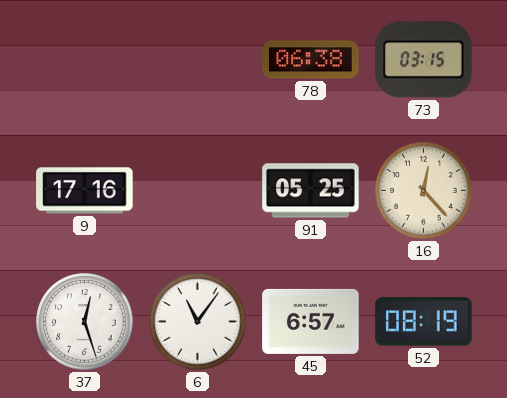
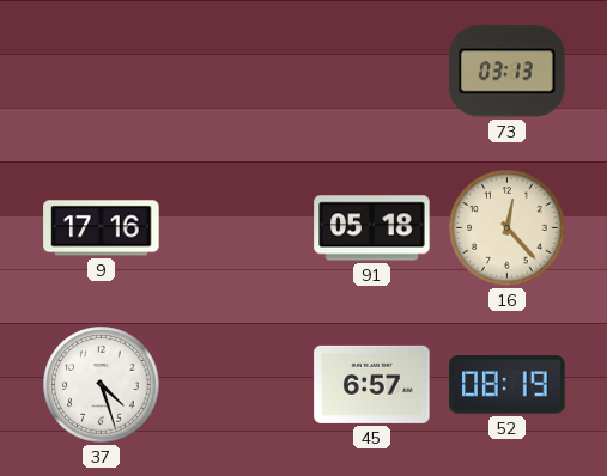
78: 06:38 -> none
73: 03:15 -> 03:13
91: 05:25 -> 05:18
37: 12:27 -> 4:27
6: 11:06 -> none
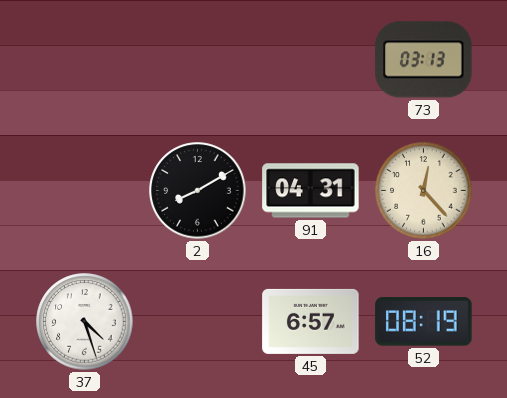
9: 17:16 -> none
2: none -> 8:10
91: 05:18 -> 04:31
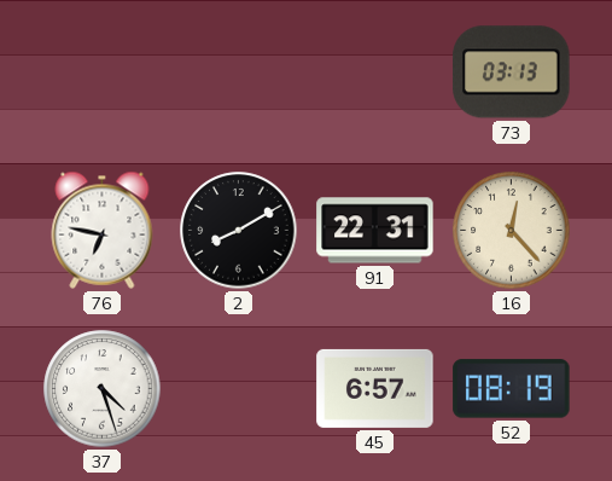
76: none -> 6:47
91: 04:31 -> 22:31
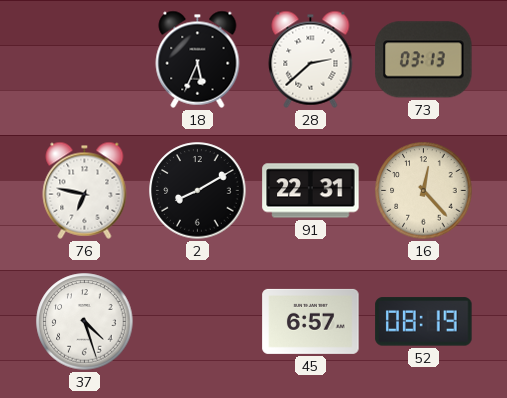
18: none -> 5:34
28: none -> 2:38
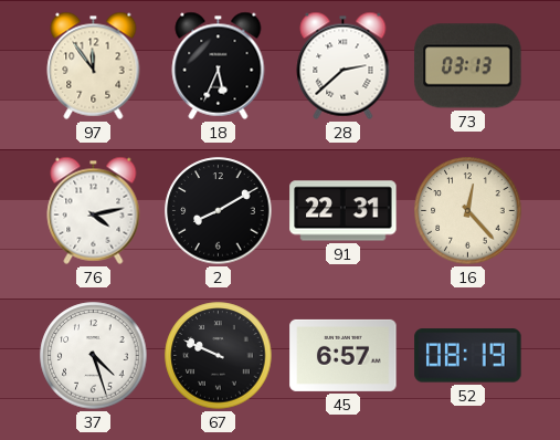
97: none -> 11:54
76: 6:47 -> 4:13
67: none -> 9:49
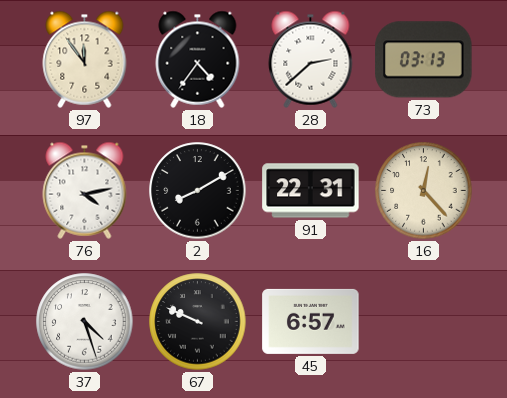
18: 5:34 -> 4:36
52: 08:19 -> none
